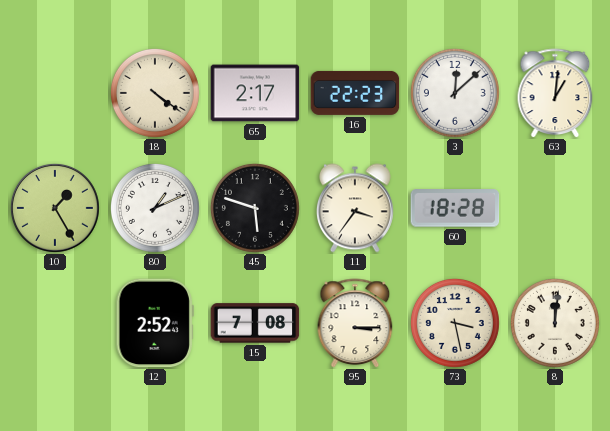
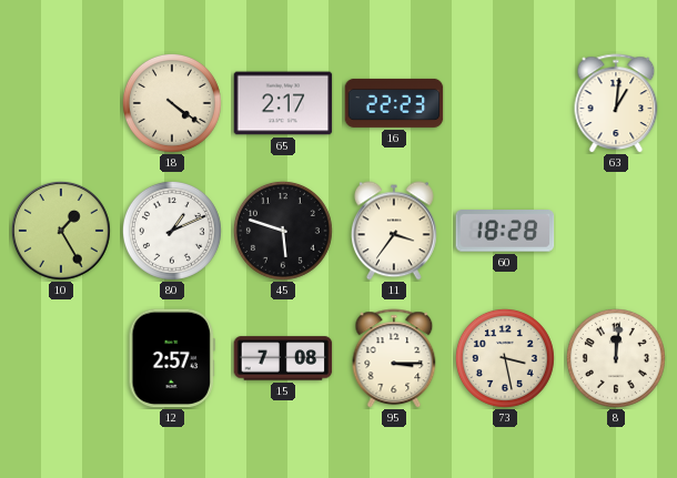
3: 12:08 -> none
12: 2:52 -> 2:57
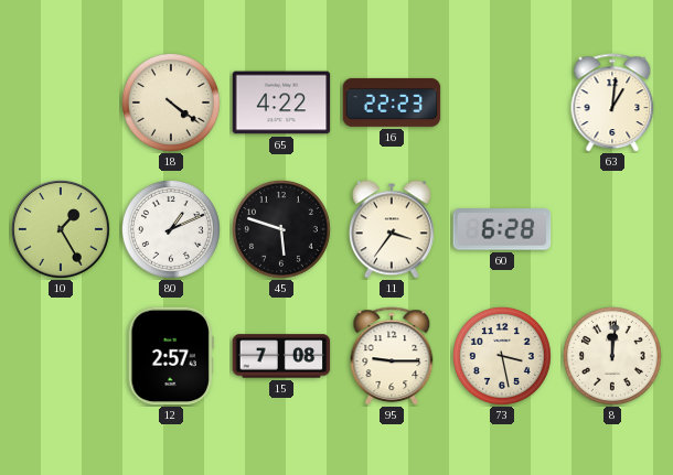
65: 2:17 -> 4:22
60: 18:28 -> 6:28
95: 3:15 -> 9:15
